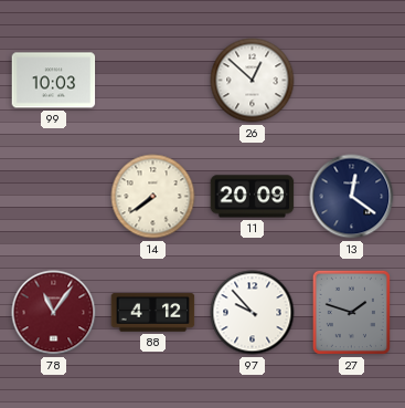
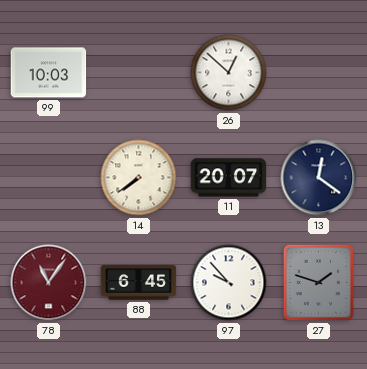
11: 20:09 -> 20:07
88: 4:12 -> 6:45
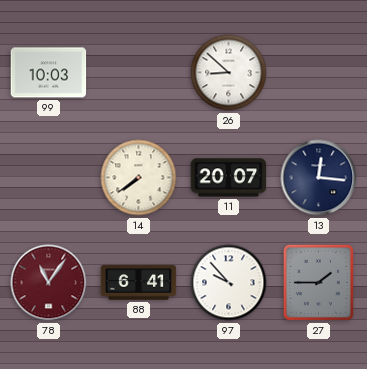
26: 12:52 -> 8:52
13: 12:21 -> 12:16
88: 6:45 -> 6:41
27: 1:48 -> 1:45
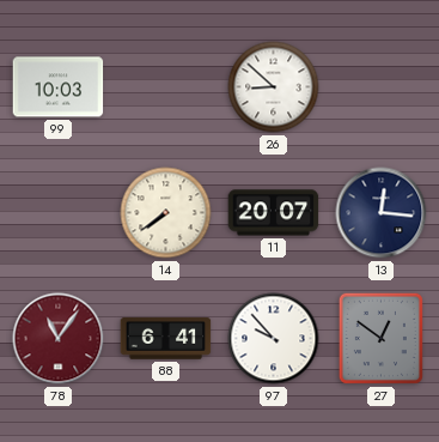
27: 1:45 -> 12:51
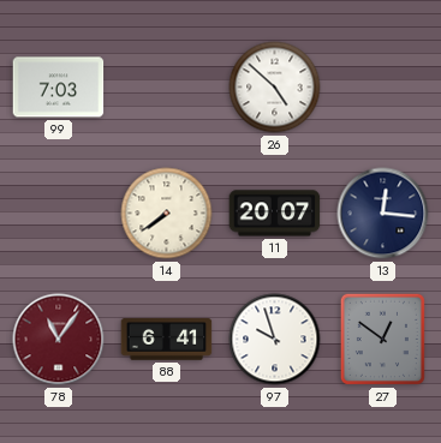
99: 10:03 -> 7:03
26: 8:52 -> 4:52
97: 9:53 -> 9:57
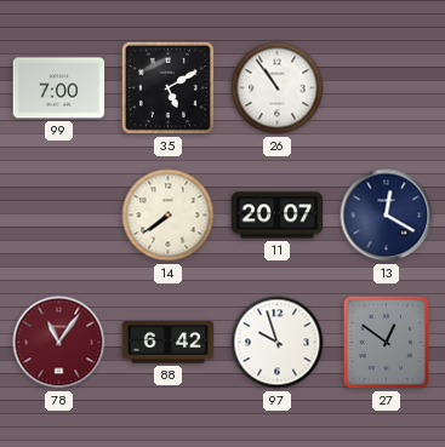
99: 7:03 -> 7:00
35: none -> 5:10
26: 4:52 -> 10:54
13: 12:16 -> 12:20
88: 6:41 -> 6:42
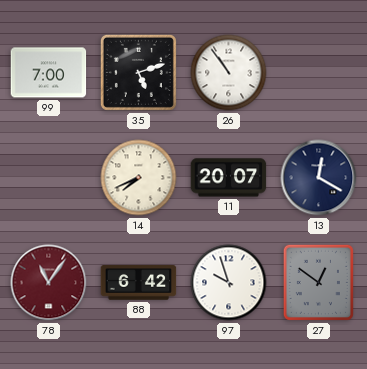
35: 5:10 -> 5:12
14: 7:39 -> 7:41
